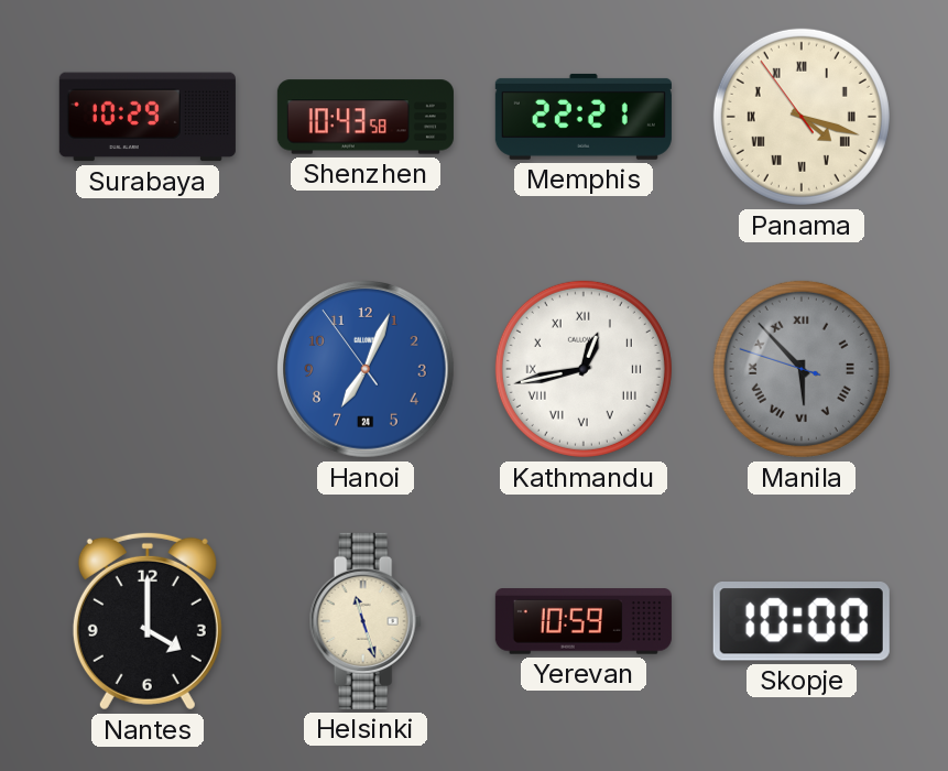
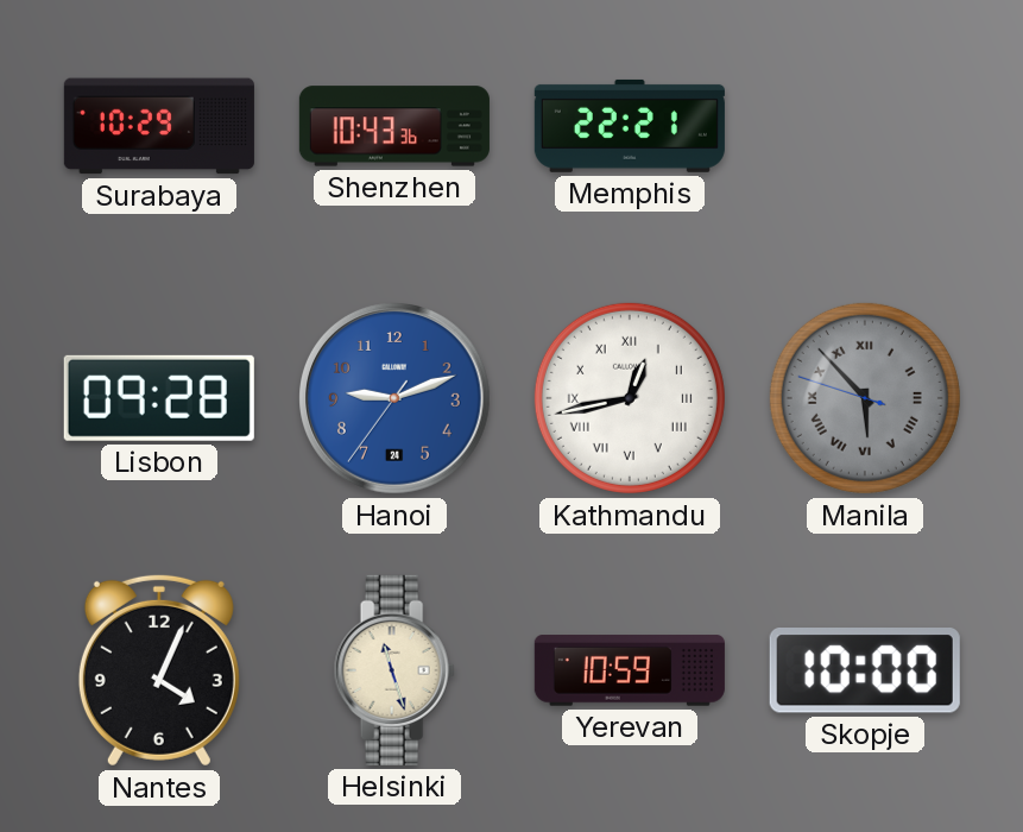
Shenzhen: 10:43:58 -> 10:43:36
Panama: 4:17 -> none
Lisbon: none -> 09:28
Hanoi: 7:03 -> 9:11
Nantes: 4:00 -> 4:04
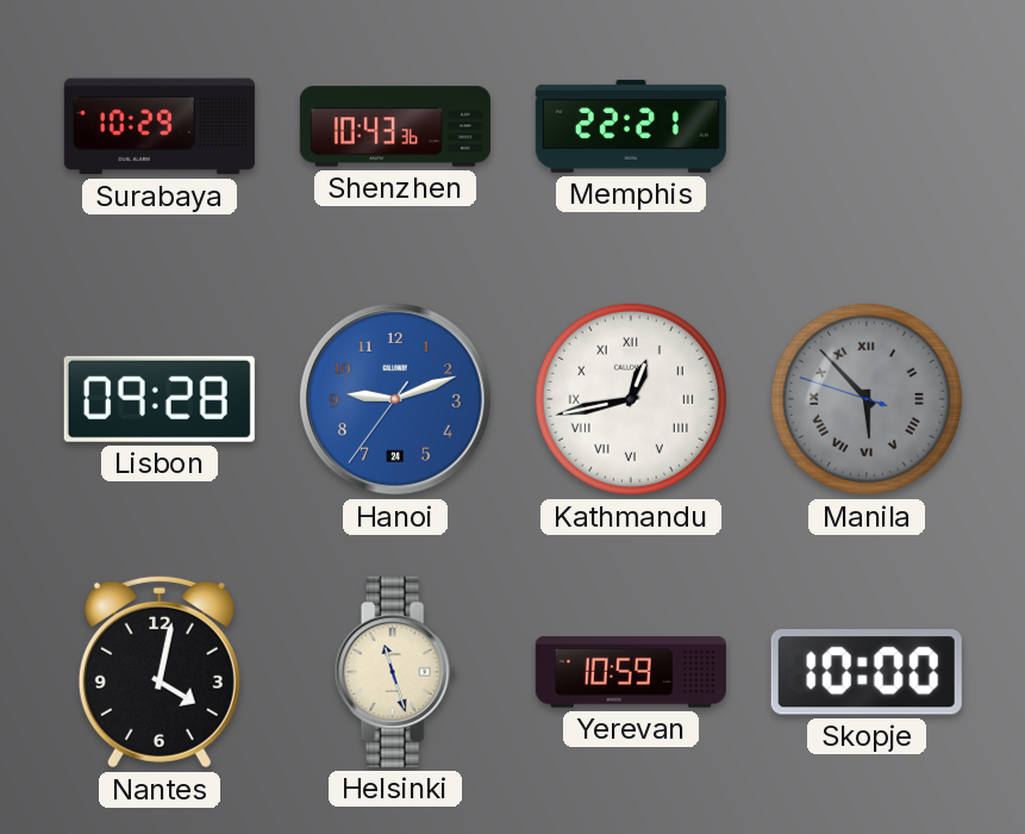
Nantes: 4:04 -> 4:02
